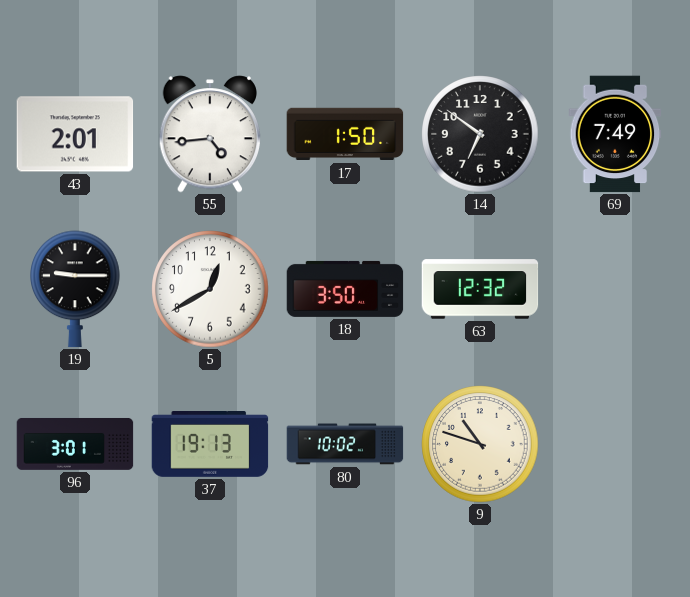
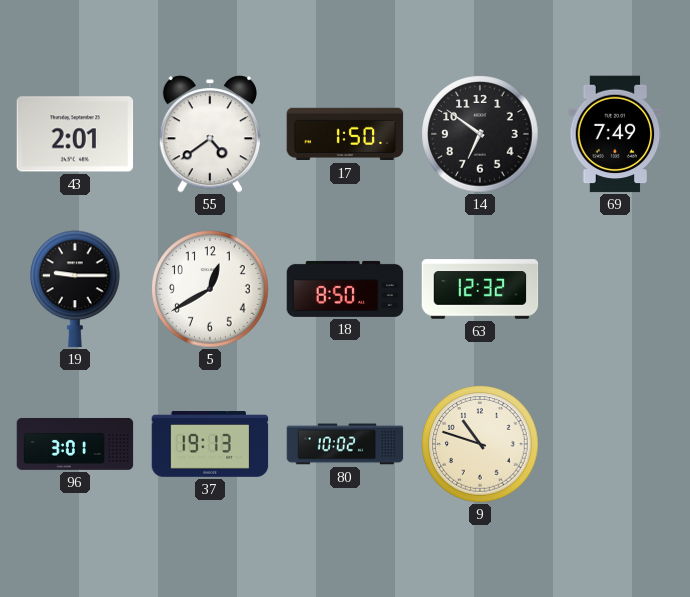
55: 4:44 -> 4:39
18: 3:50 -> 8:50
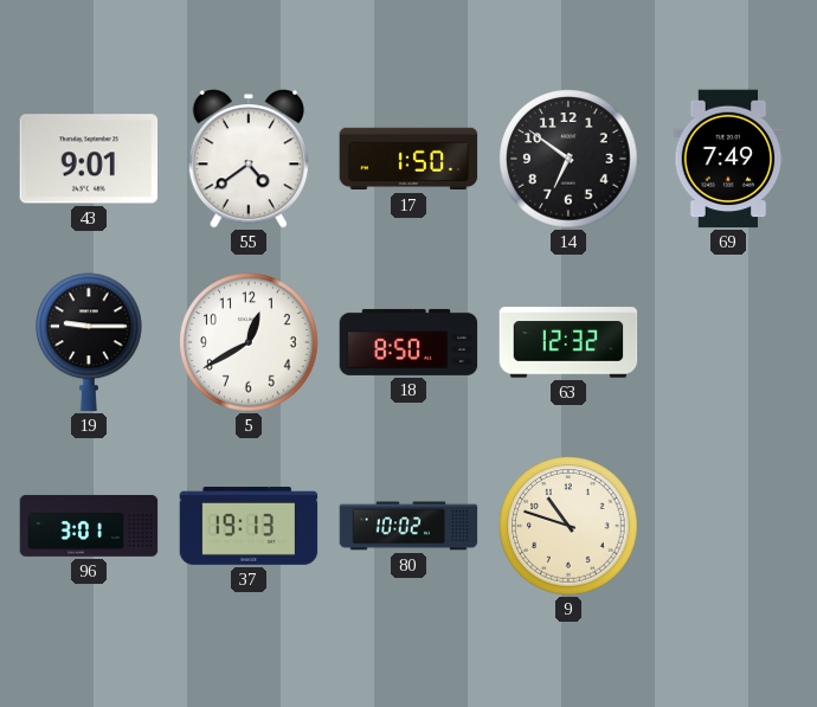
43: 2:01 -> 9:01
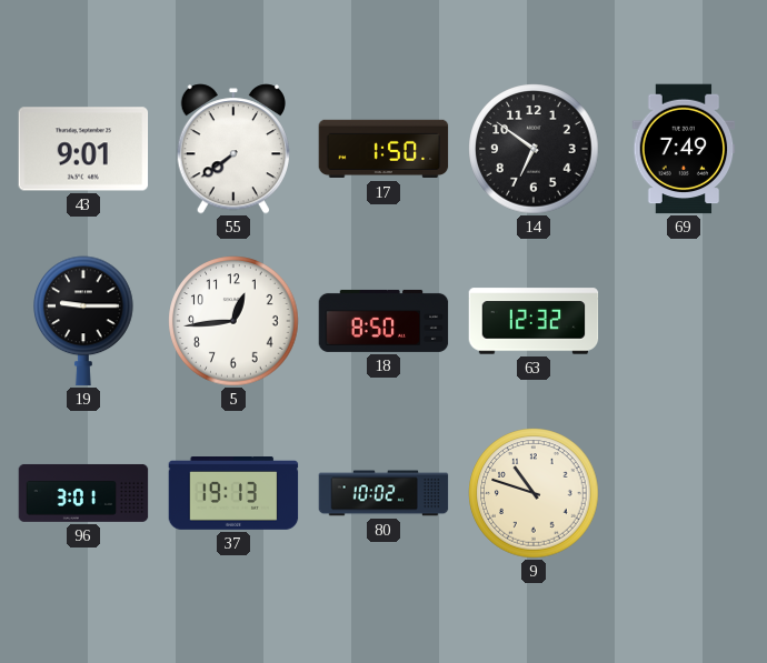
55: 4:39 -> 7:39
5: 12:40 -> 12:44
